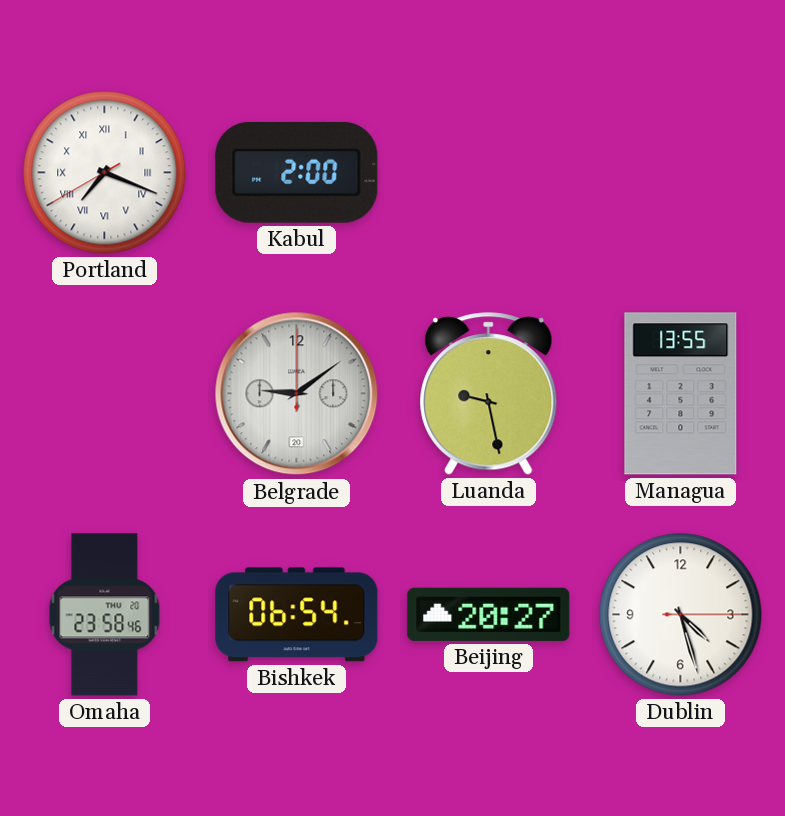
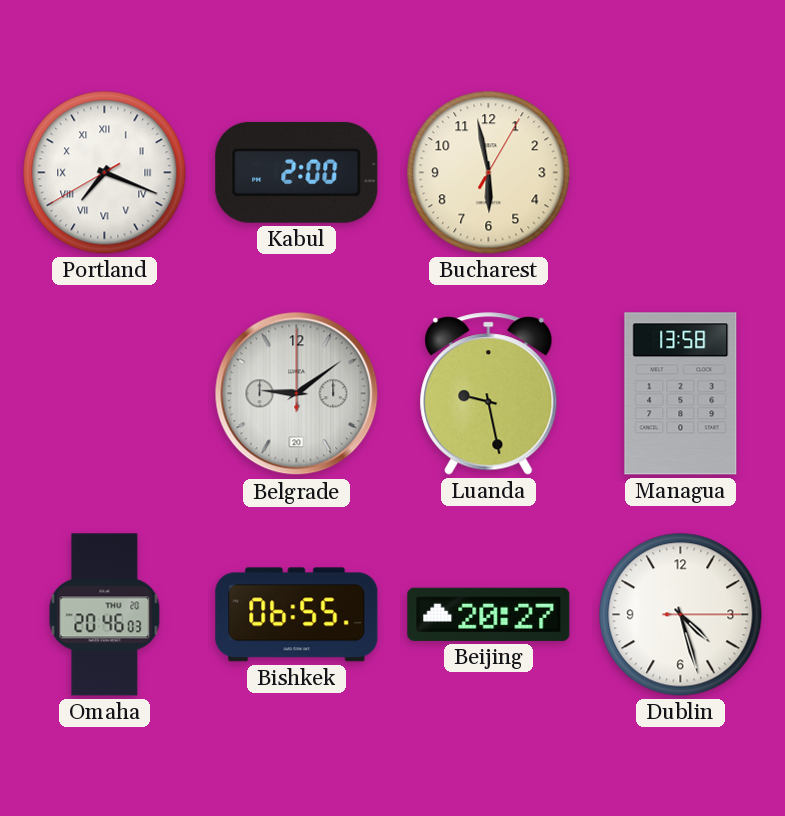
Bucharest: none -> 5:58
Managua: 13:55 -> 13:58
Omaha: 23:58 -> 20:46
Bishkek: 06:54 -> 06:55
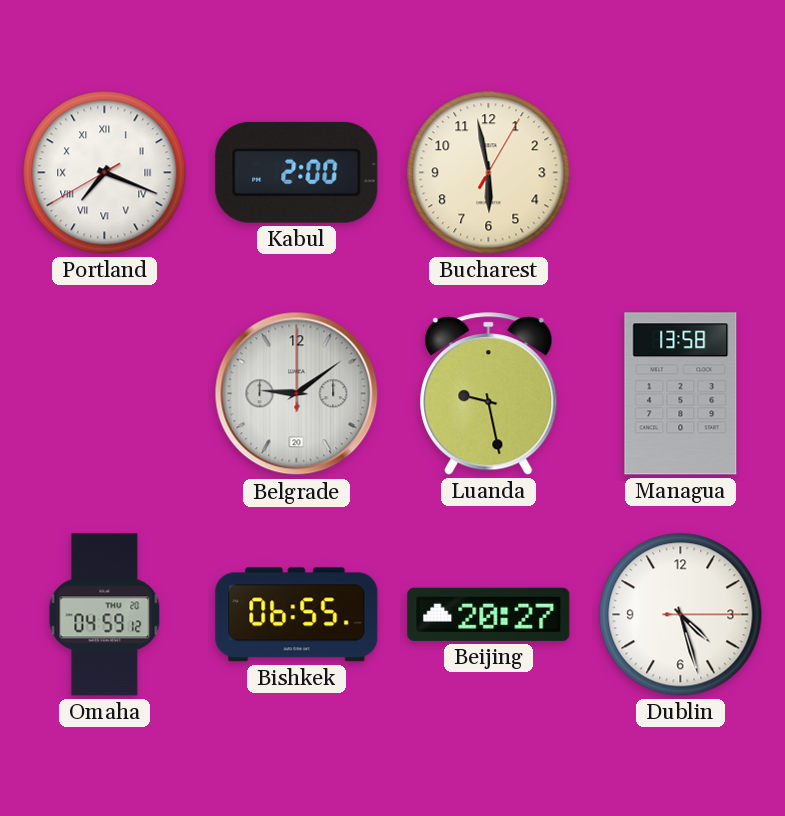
Omaha: 20:46 -> 04:59
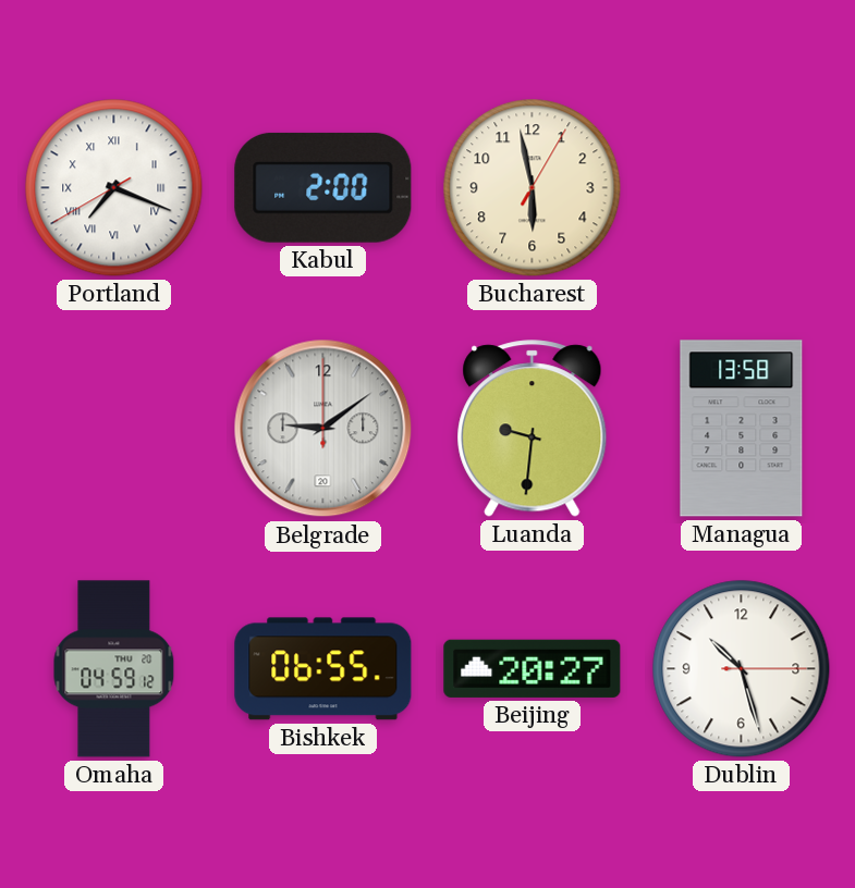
Luanda: 9:28 -> 9:31
Dublin: 4:27 -> 10:27
